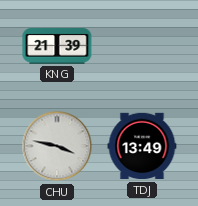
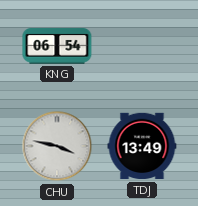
KNG: 21:39 -> 06:54
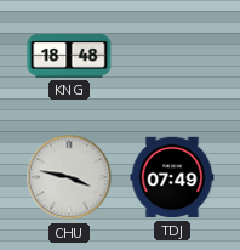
KNG: 06:54 -> 18:48
TDJ: 13:49 -> 07:49
